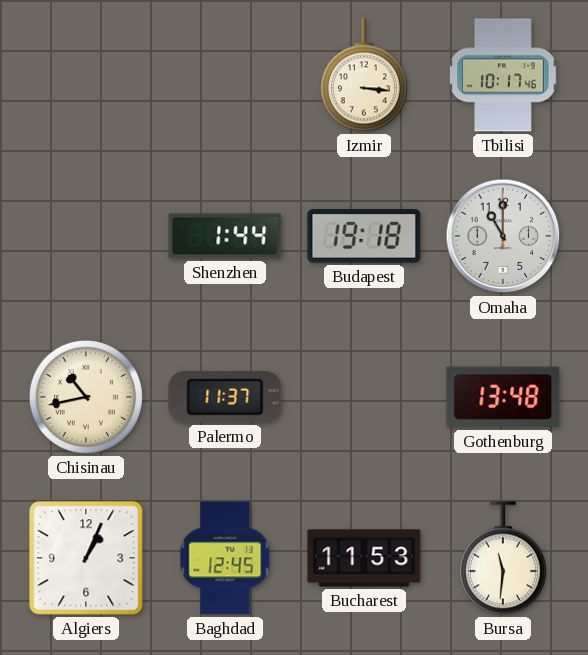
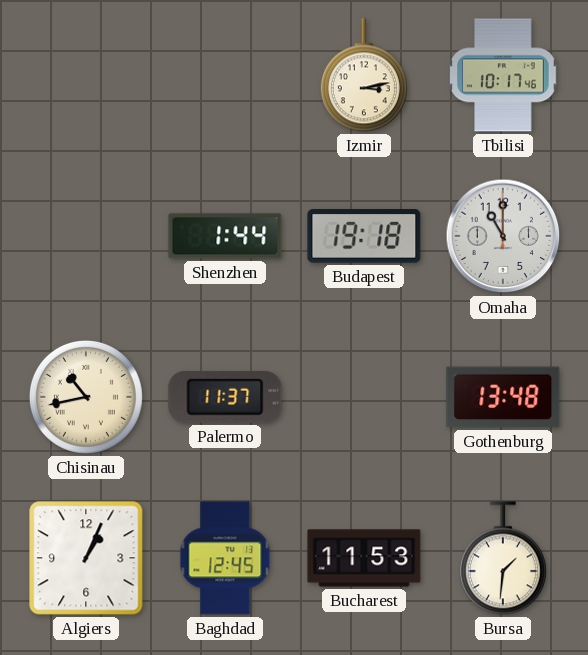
Izmir: 3:16 -> 3:13
Bursa: 11:31 -> 1:31
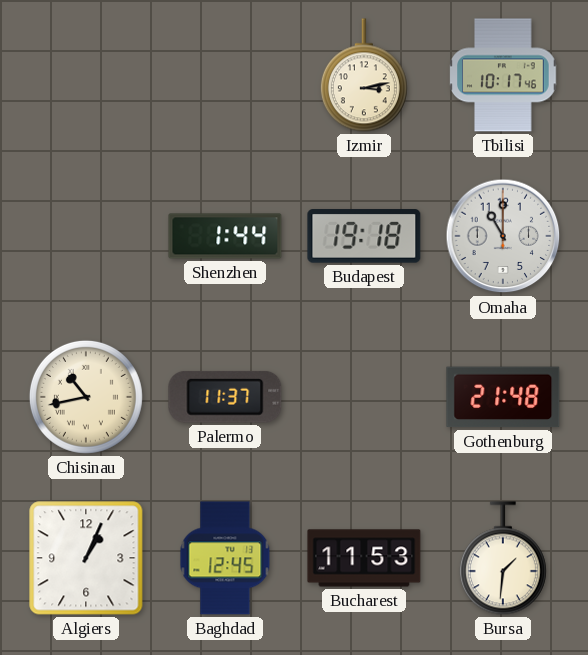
Gothenburg: 13:48 -> 21:48
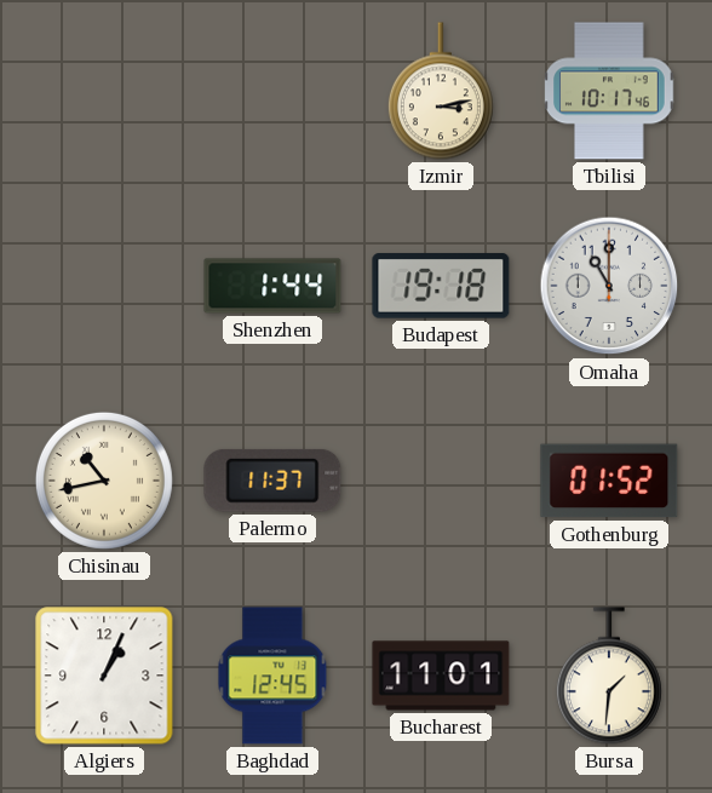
Gothenburg: 21:48 -> 01:52
Bucharest: 11:53 -> 11:01
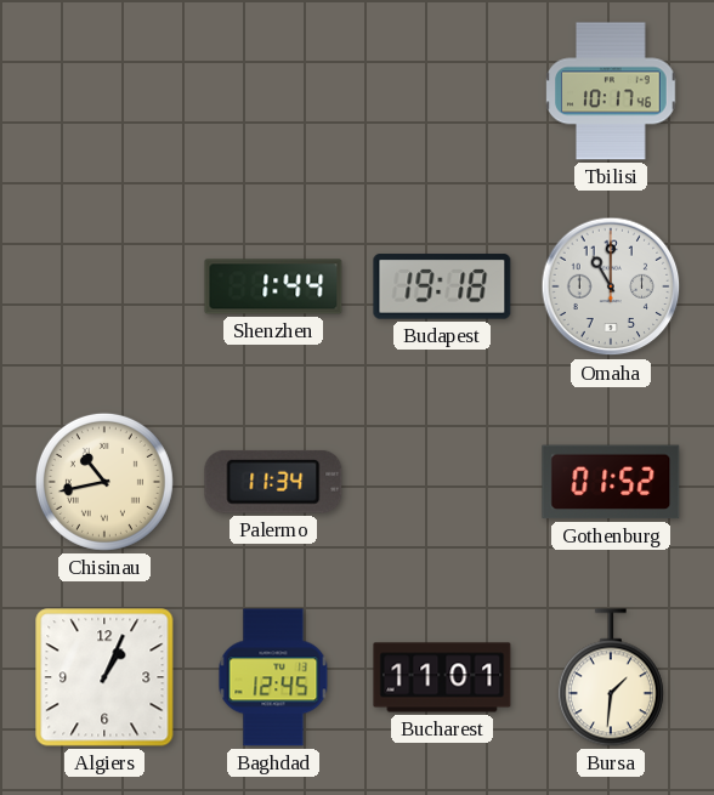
Izmir: 3:13 -> none
Palermo: 11:37 -> 11:34
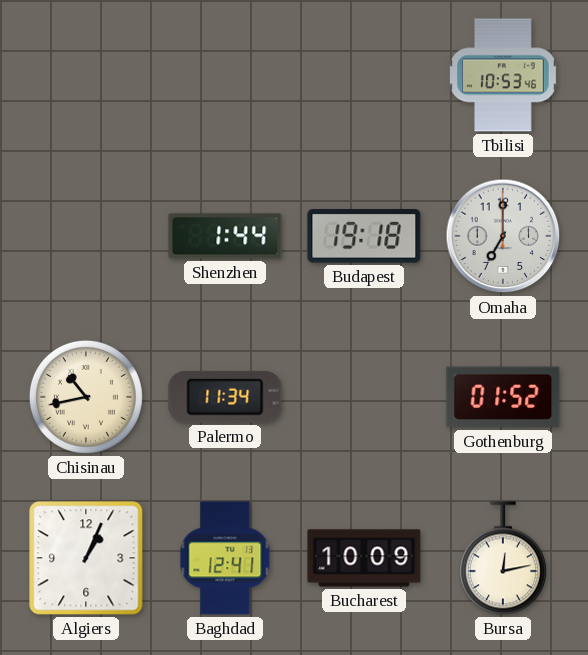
Tbilisi: 10:17 -> 10:53
Omaha: 11:00 -> 7:00
Baghdad: 12:45 -> 12:41
Bucharest: 11:01 -> 10:09
Bursa: 1:31 -> 12:13
